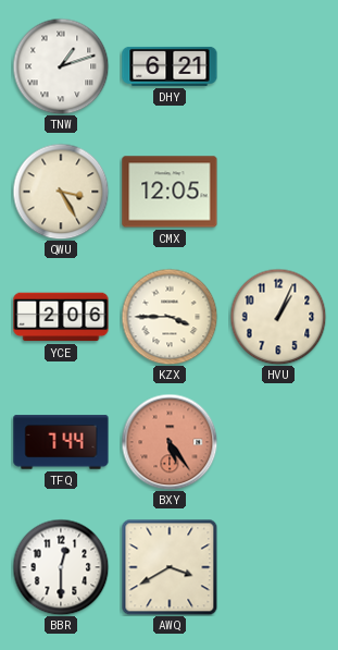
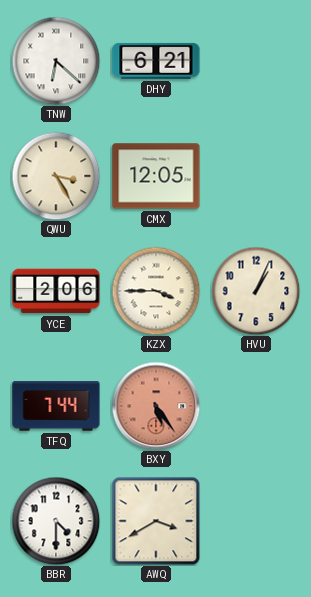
TNW: 1:12 -> 6:22
BBR: 12:30 -> 4:30
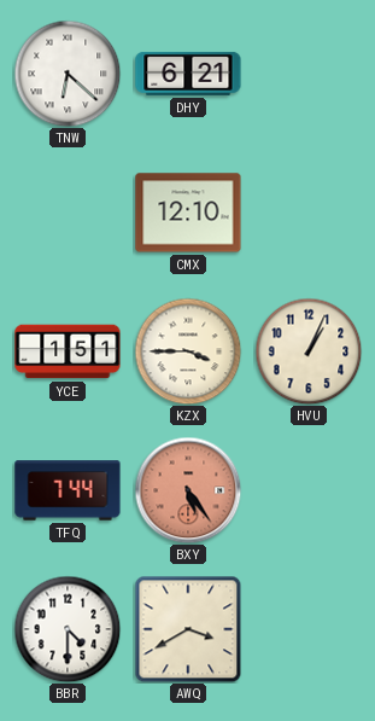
QWU: 3:25 -> none
CMX: 12:05 -> 12:10
YCE: 2:06 -> 1:51
